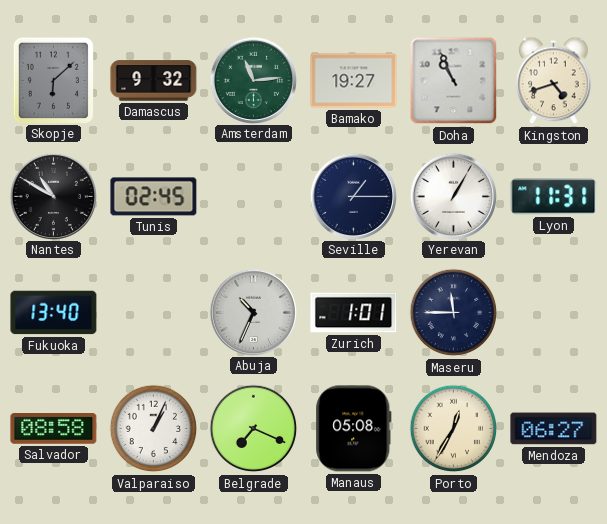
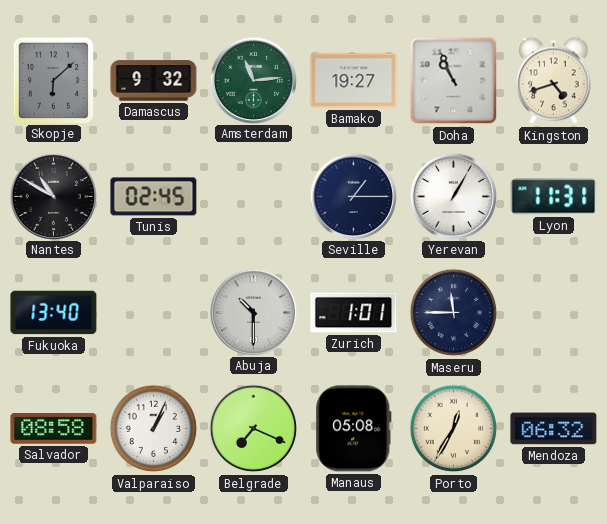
Abuja: 10:34 -> 10:30
Mendoza: 06:27 -> 06:32
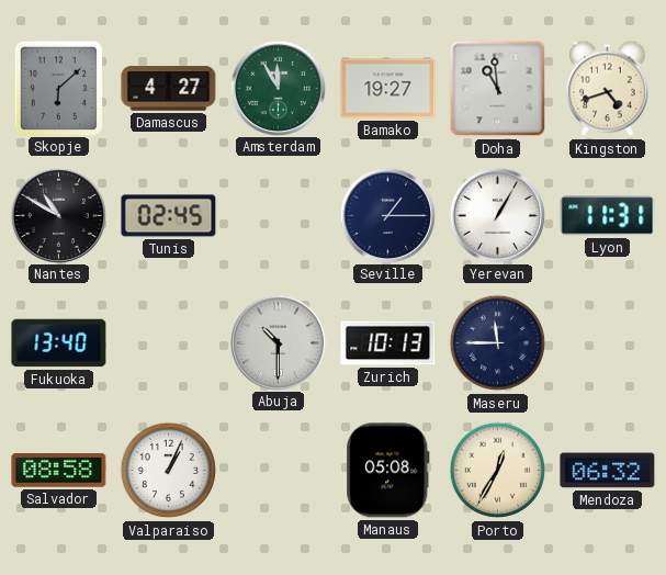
Damascus: 9:32 -> 4:27
Amsterdam: 11:14 -> 11:55
Doha: 10:56 -> 10:59
Zurich: 1:01 -> 10:13
Belgrade: 7:19 -> none
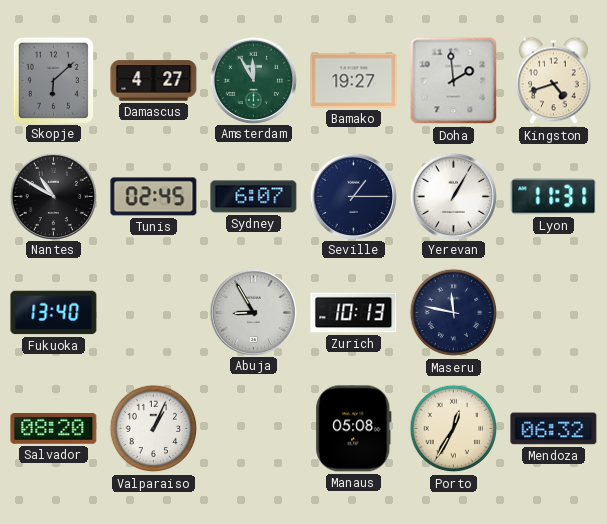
Doha: 10:59 -> 1:59
Sydney: none -> 6:07
Abuja: 10:30 -> 8:55
Maseru: 11:45 -> 11:47
Salvador: 08:58 -> 08:20
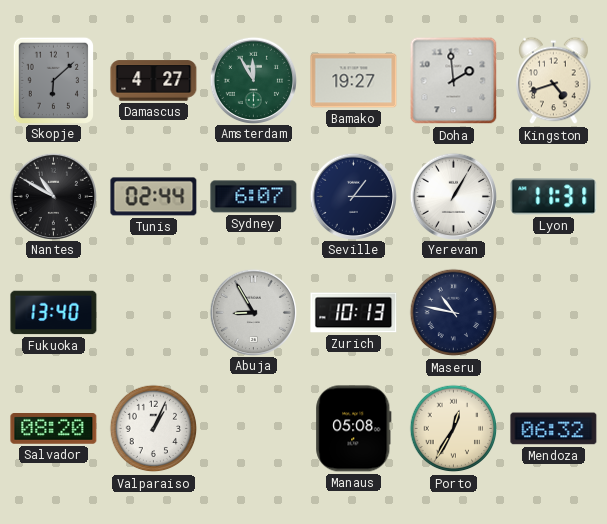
Tunis: 02:45 -> 02:44
Maseru: 11:47 -> 10:47
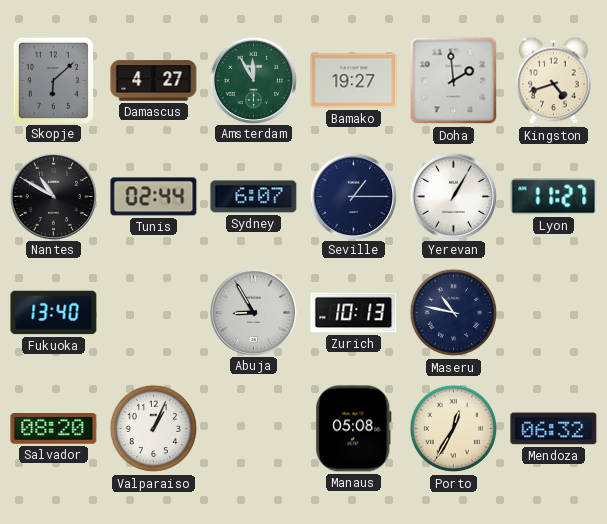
Lyon: 11:31 -> 11:27
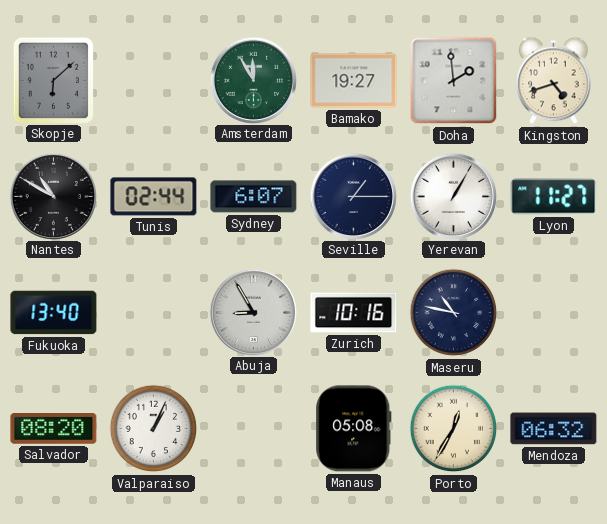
Damascus: 4:27 -> none
Zurich: 10:13 -> 10:16
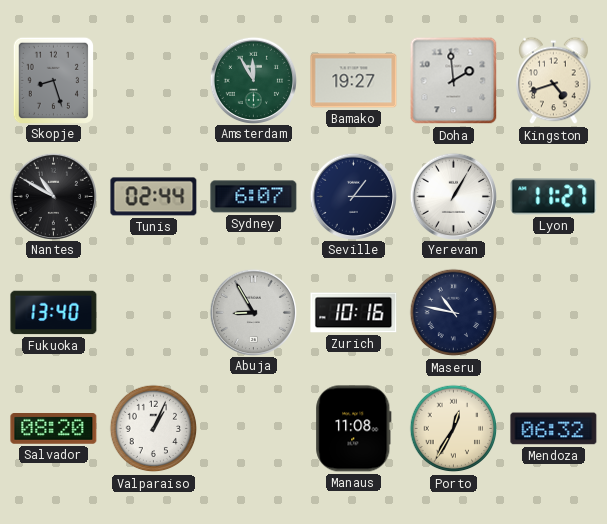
Skopje: 6:08 -> 8:27
Manaus: 05:08 -> 11:08
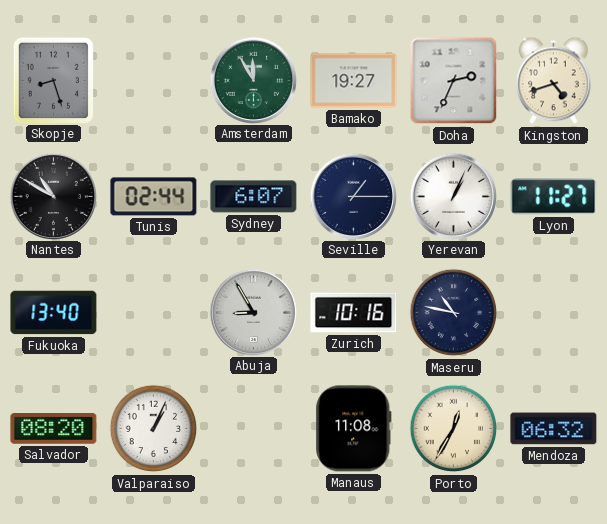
Doha: 1:59 -> 2:34
Yerevan: 1:05 -> 1:04
